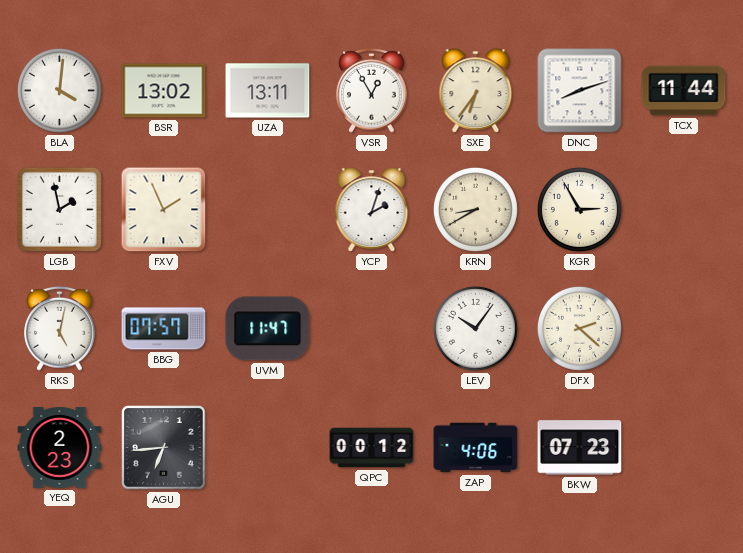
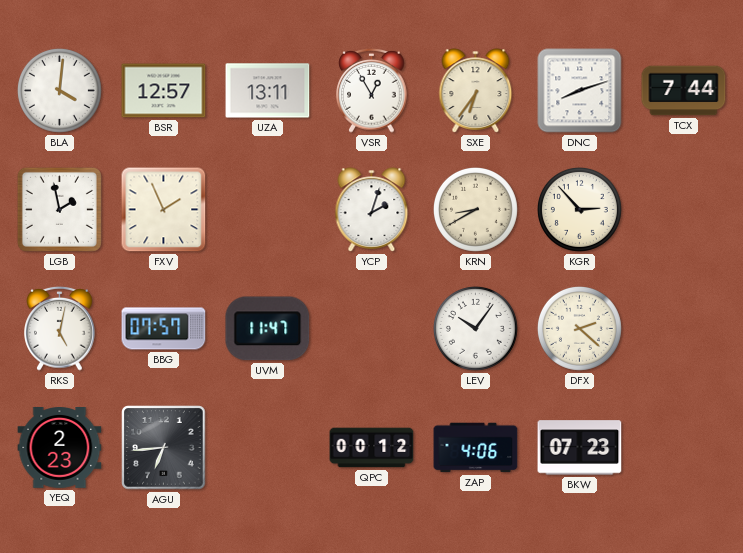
BSR: 13:02 -> 12:57
TCX: 11:44 -> 7:44
KGR: 2:55 -> 2:53
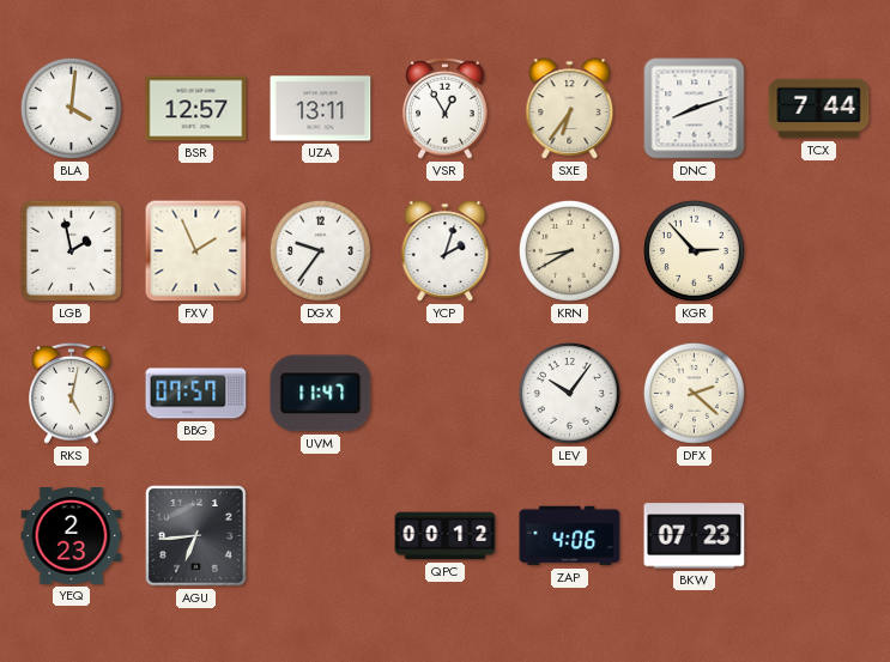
DGX: none -> 9:36
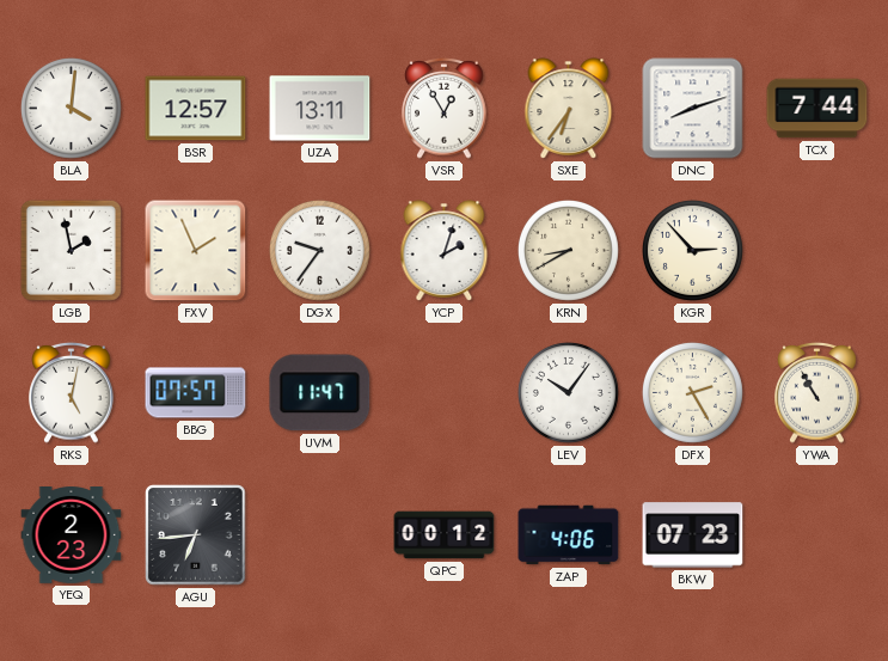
DFX: 2:22 -> 2:25
YWA: none -> 10:55
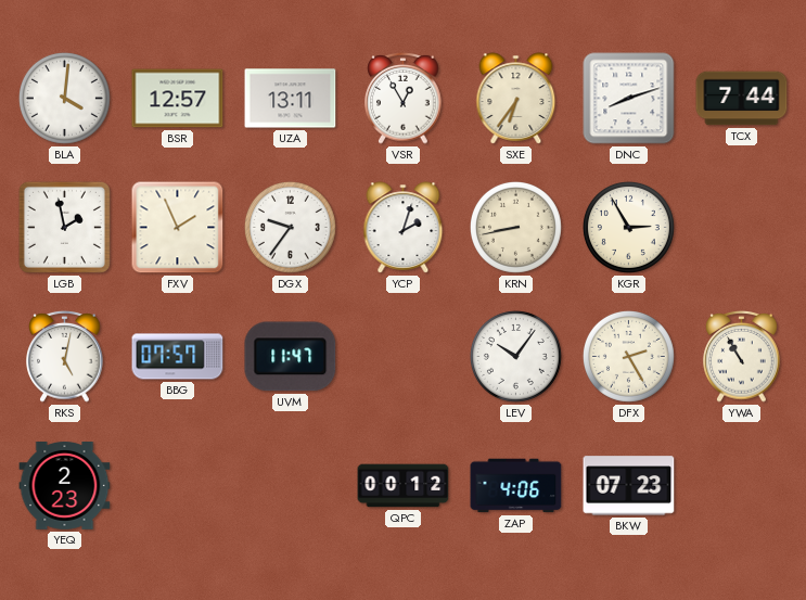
KRN: 8:40 -> 8:43
KGR: 2:53 -> 2:55
AGU: 6:44 -> none
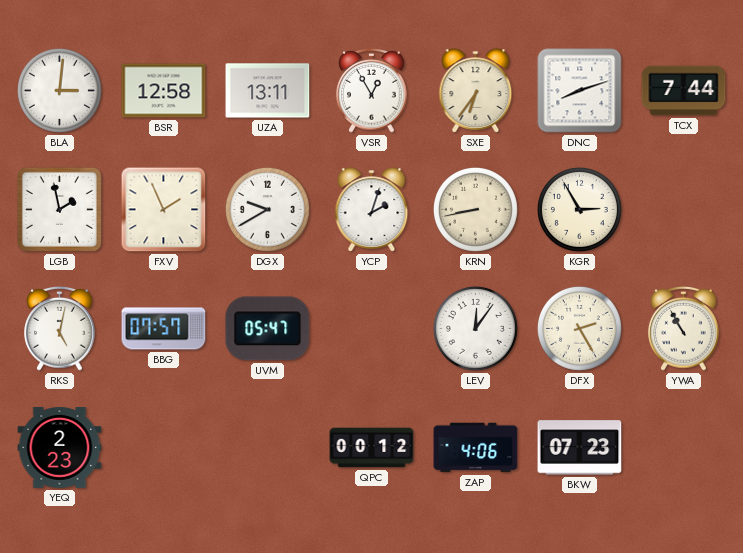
BLA: 4:01 -> 3:01
BSR: 12:57 -> 12:58
DGX: 9:36 -> 9:40
UVM: 11:47 -> 05:47
LEV: 10:06 -> 12:06
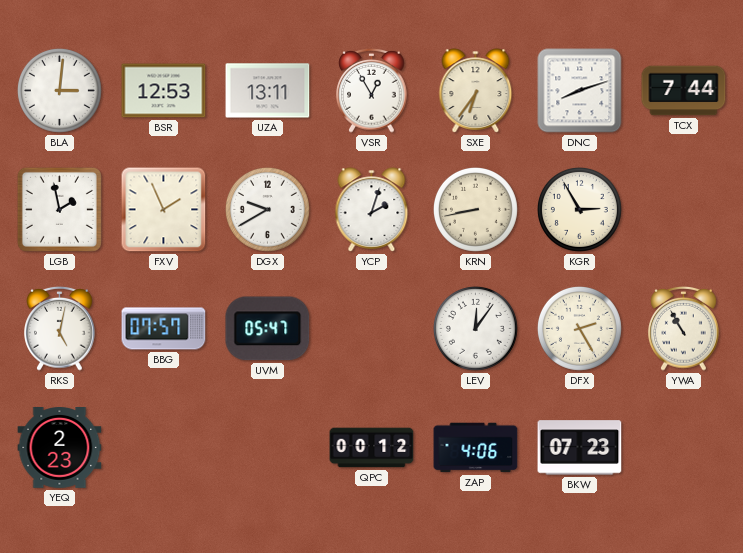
BSR: 12:58 -> 12:53
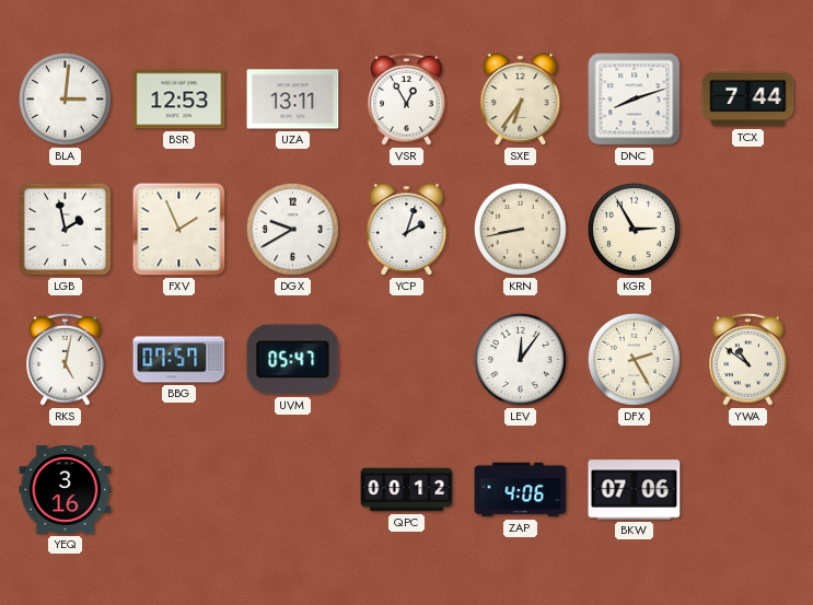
YWA: 10:55 -> 10:51
YEQ: 2:23 -> 3:16
BKW: 07:23 -> 07:06
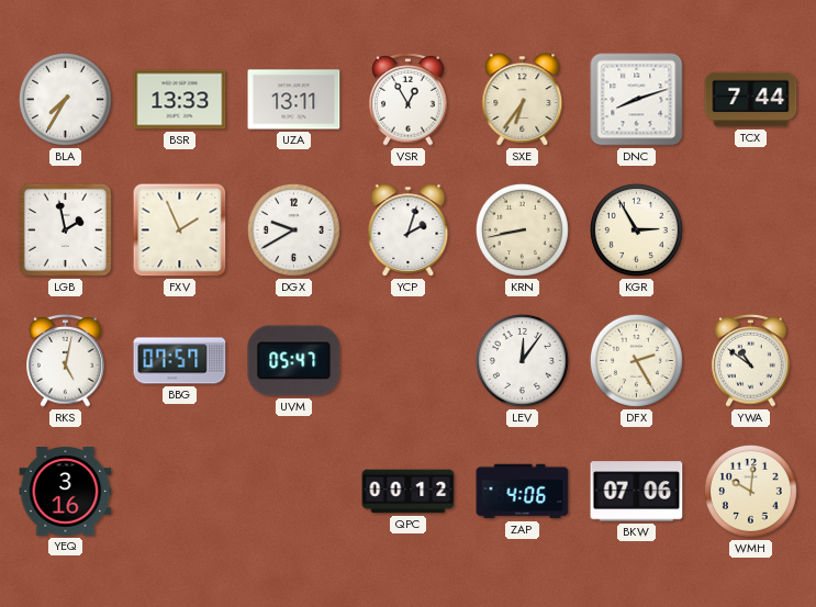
BLA: 3:01 -> 7:35
BSR: 12:53 -> 13:33
WMH: none -> 10:01
